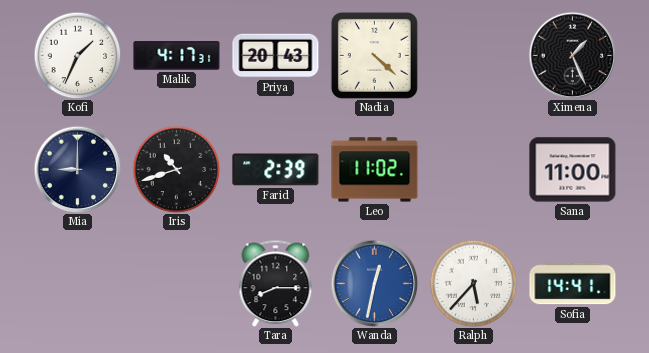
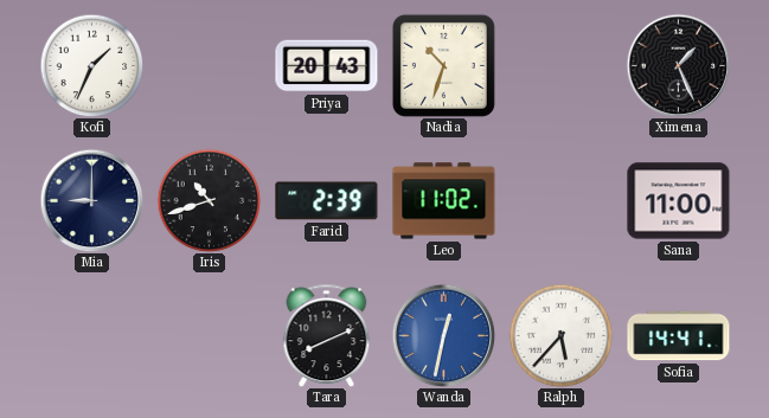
Malik: 4:17 -> none
Nadia: 4:22 -> 10:33
Tara: 8:15 -> 8:11
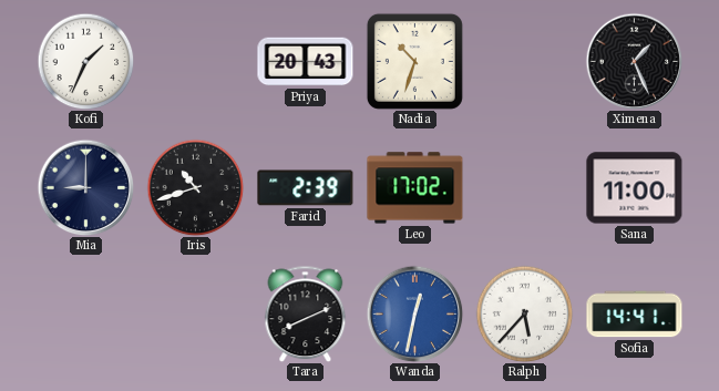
Leo: 11:02 -> 17:02
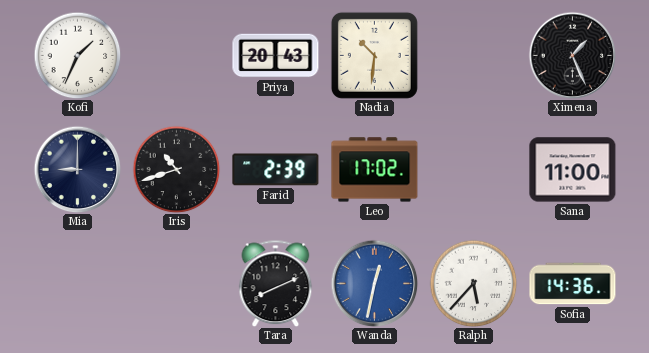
Nadia: 10:33 -> 10:31
Sofia: 14:41 -> 14:36
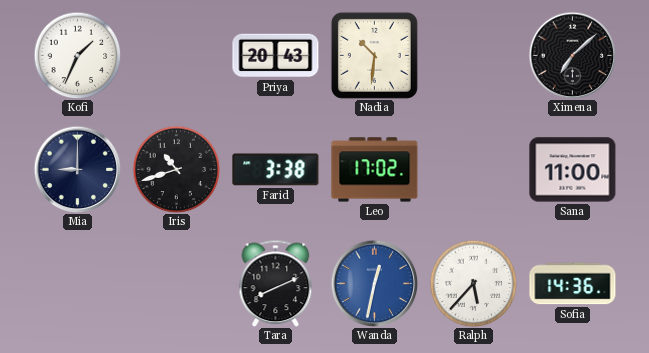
Ximena: 1:26 -> 7:08
Farid: 2:39 -> 3:38
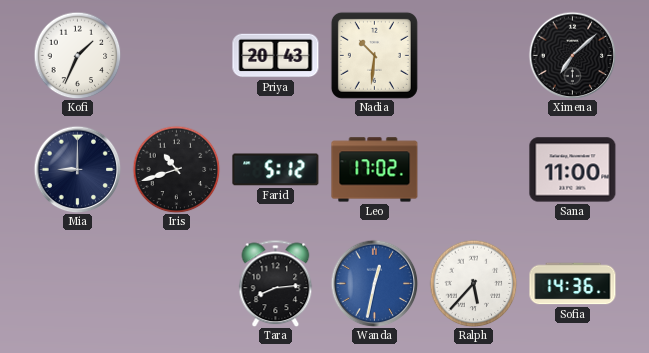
Farid: 3:38 -> 5:12
Tara: 8:11 -> 8:14
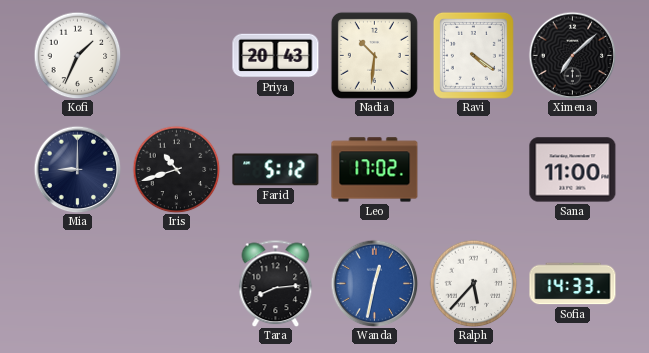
Ravi: none -> 4:21
Sofia: 14:36 -> 14:33
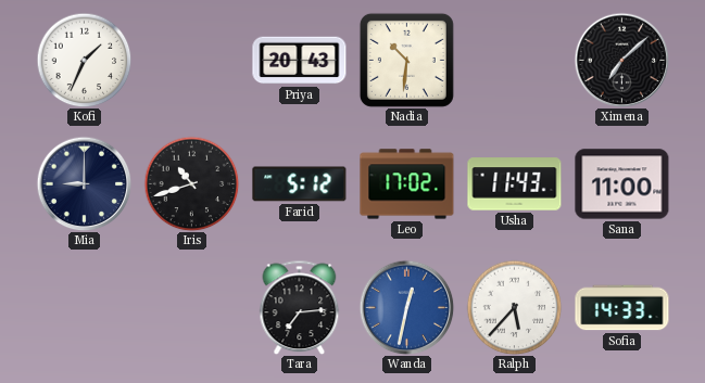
Ravi: 4:21 -> none
Usha: none -> 11:43
Tara: 8:14 -> 7:14
